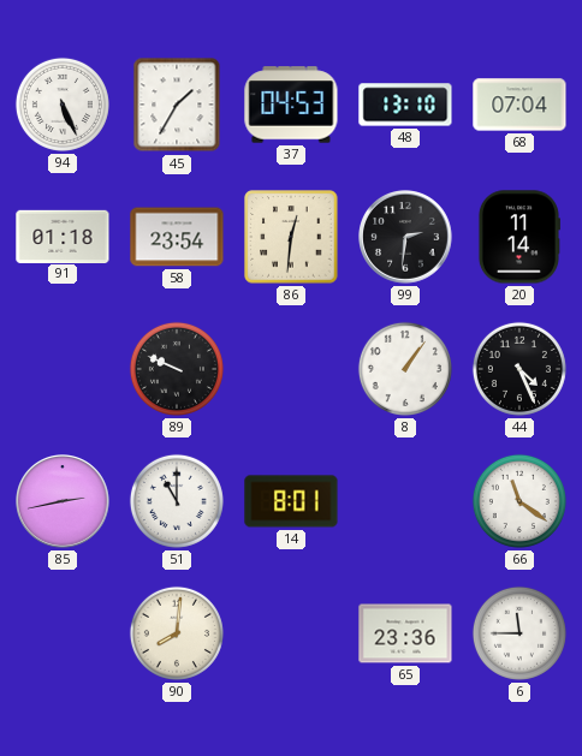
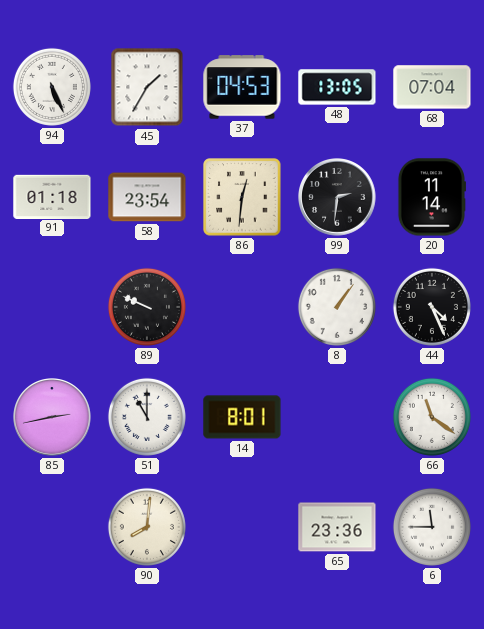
48: 13:10 -> 13:05
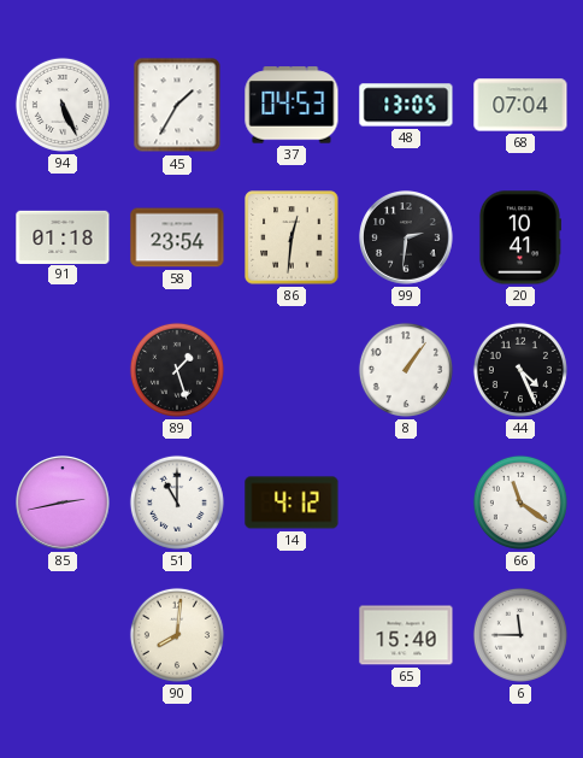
20: 11:14 -> 10:41
89: 9:49 -> 1:27
14: 8:01 -> 4:12
65: 23:36 -> 15:40
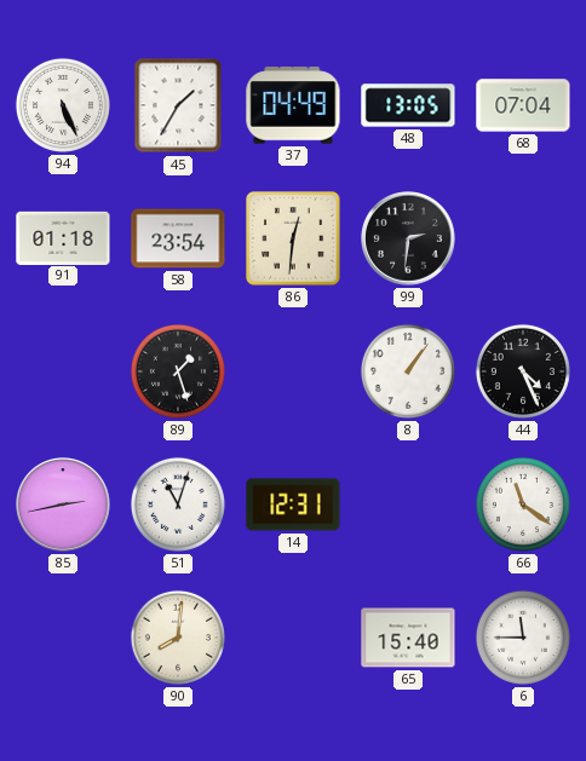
37: 04:53 -> 04:49
20: 10:41 -> none
51: 11:00 -> 11:03
14: 4:12 -> 12:31
